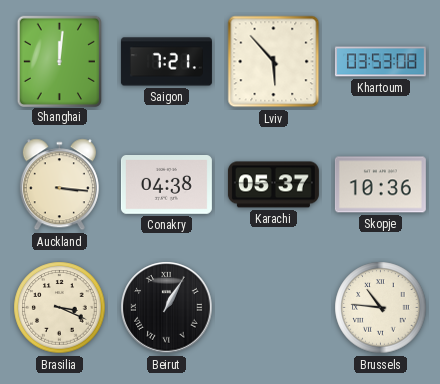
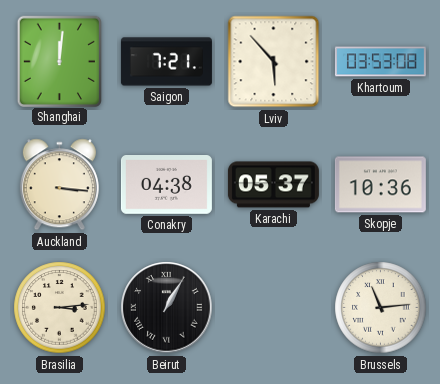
Brasilia: 3:19 -> 3:14
Brussels: 10:46 -> 11:14
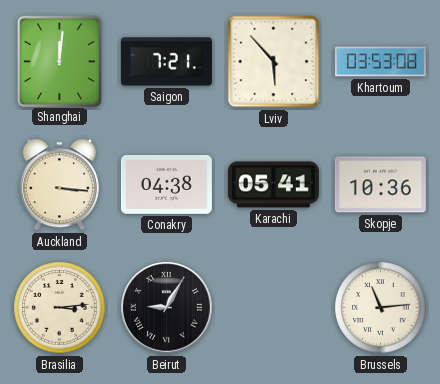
Karachi: 05:37 -> 05:41
Beirut: 1:05 -> 9:05
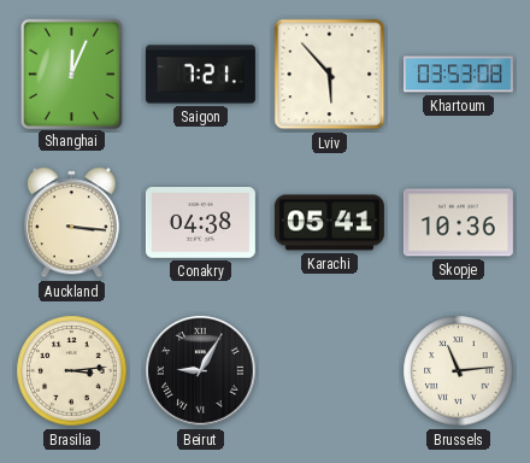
Shanghai: 12:01 -> 12:04
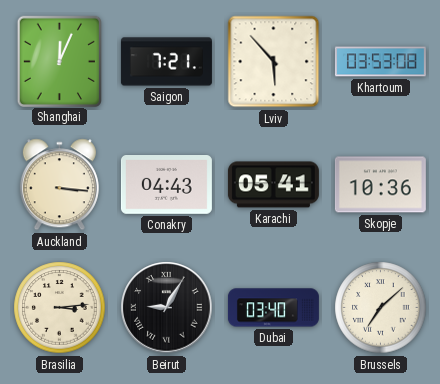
Conakry: 04:38 -> 04:43
Dubai: none -> 03:40
Brussels: 11:14 -> 7:08
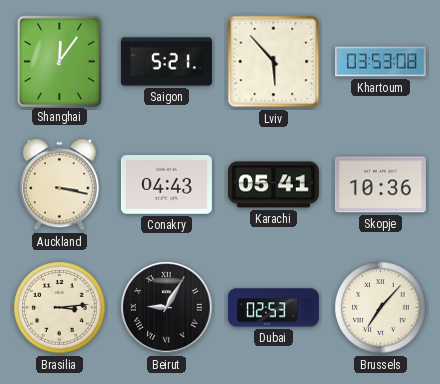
Shanghai: 12:04 -> 12:06
Saigon: 7:21 -> 5:21
Auckland: 3:16 -> 3:17
Dubai: 03:40 -> 02:53
Brussels: 7:08 -> 7:07
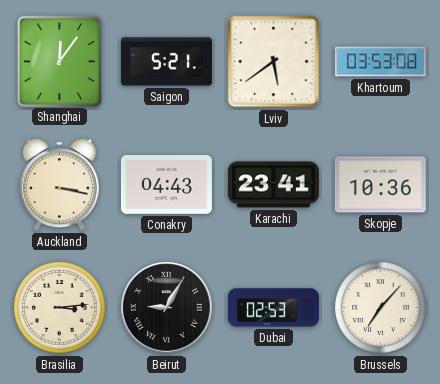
Lviv: 5:53 -> 5:39
Karachi: 05:41 -> 23:41
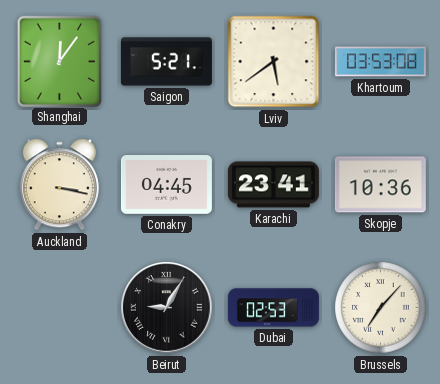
Conakry: 04:43 -> 04:45
Brasilia: 3:14 -> none
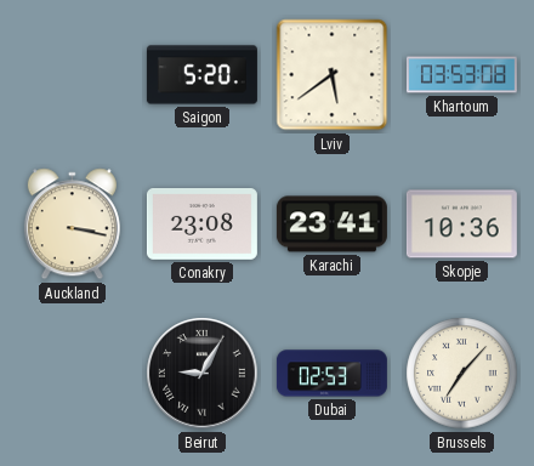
Shanghai: 12:06 -> none
Saigon: 5:21 -> 5:20
Conakry: 04:45 -> 23:08
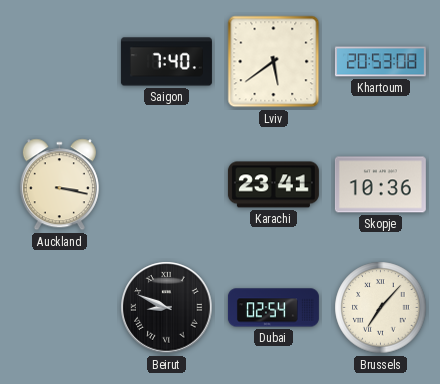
Saigon: 5:20 -> 7:40
Khartoum: 03:53 -> 20:53
Conakry: 23:08 -> none
Beirut: 9:05 -> 8:49
Dubai: 02:53 -> 02:54
